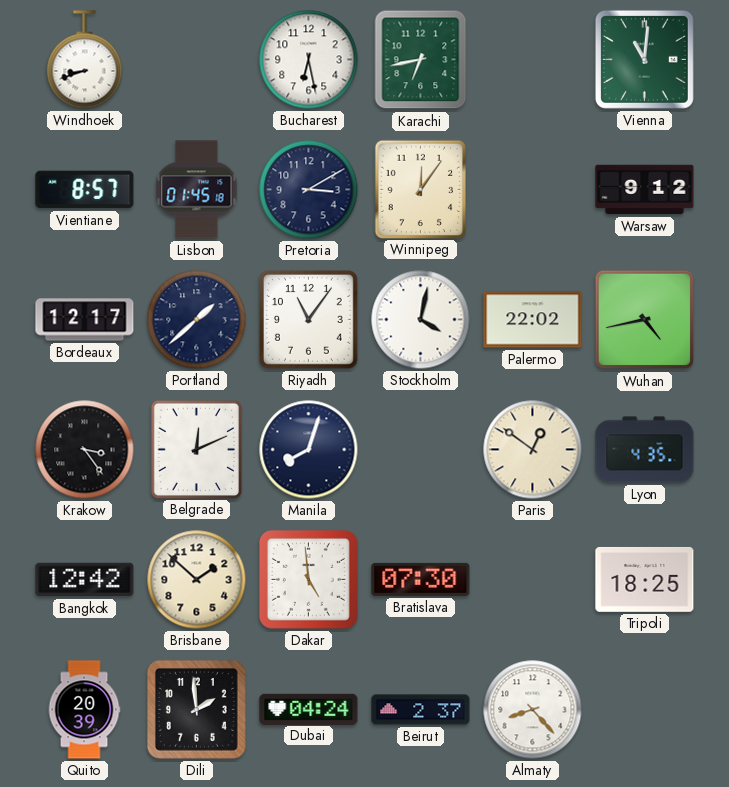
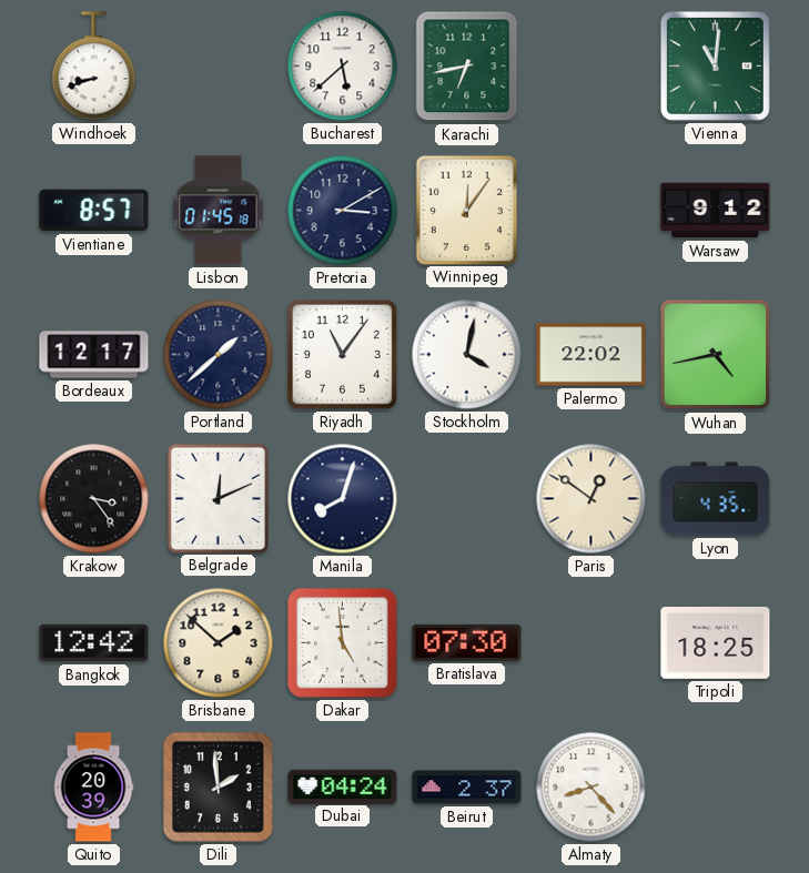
Bucharest: 6:28 -> 5:38
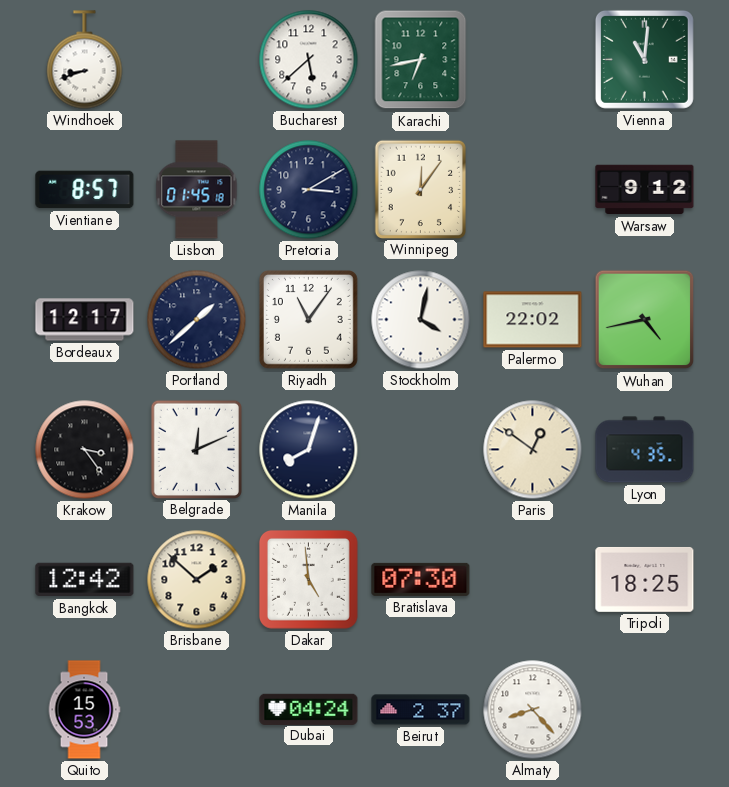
Quito: 20:39 -> 15:53
Dili: 1:59 -> none
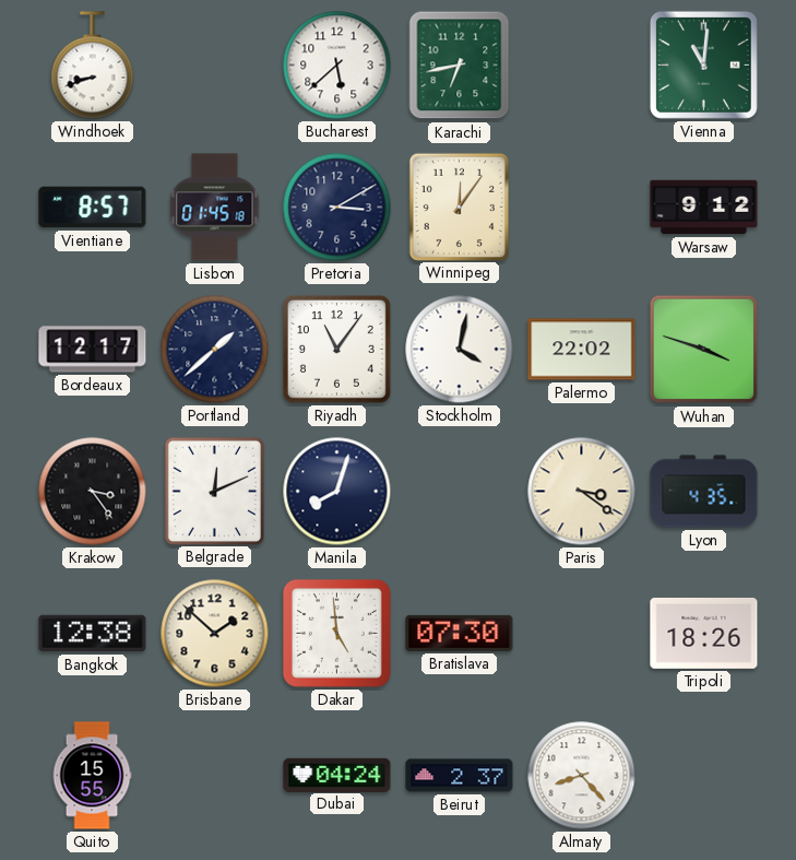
Wuhan: 4:43 -> 3:48
Paris: 12:51 -> 3:21
Bangkok: 12:42 -> 12:38
Tripoli: 18:25 -> 18:26
Quito: 15:53 -> 15:55
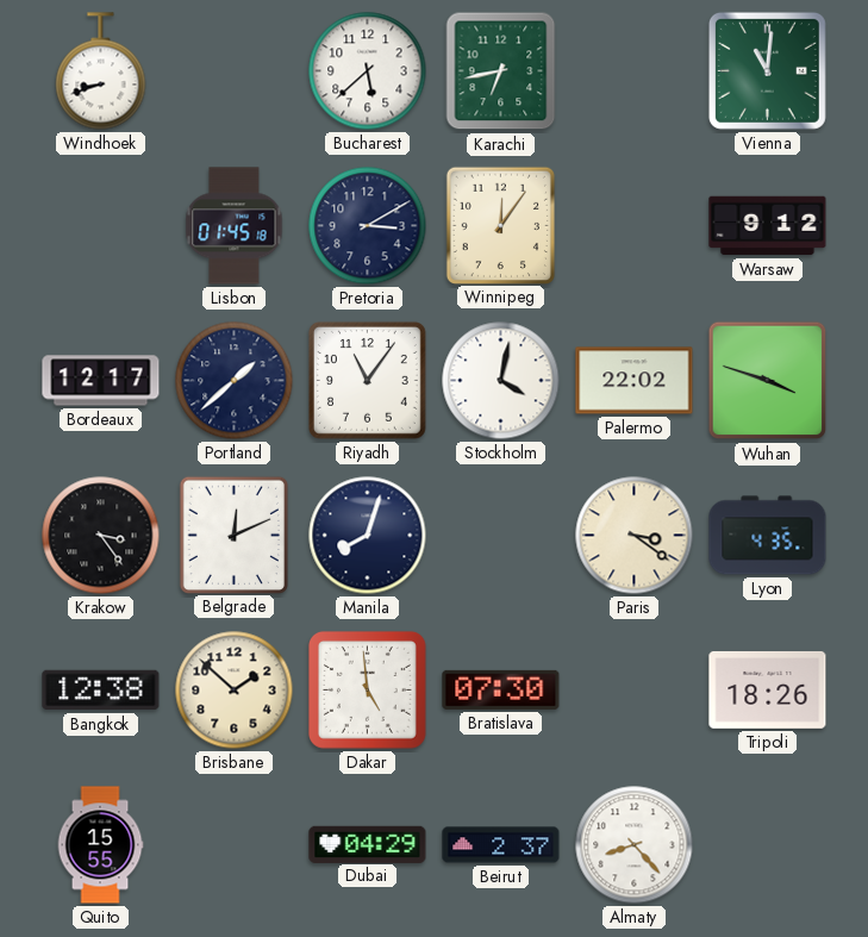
Vientiane: 8:57 -> none
Dubai: 04:24 -> 04:29
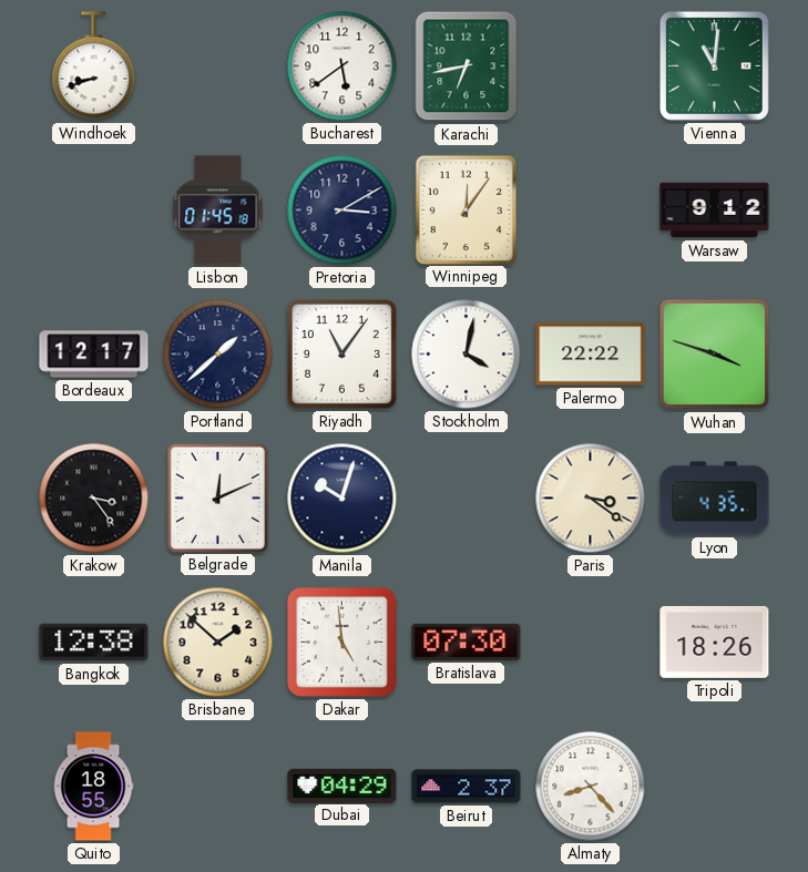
Bucharest: 5:38 -> 5:39
Palermo: 22:02 -> 22:22
Manila: 8:03 -> 10:03
Quito: 15:55 -> 18:55
